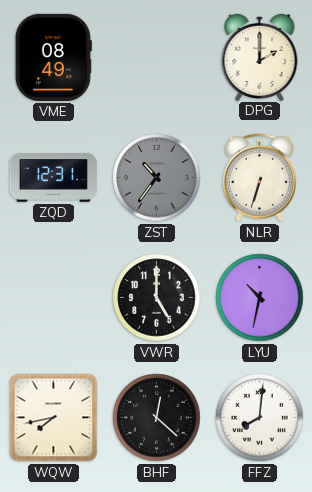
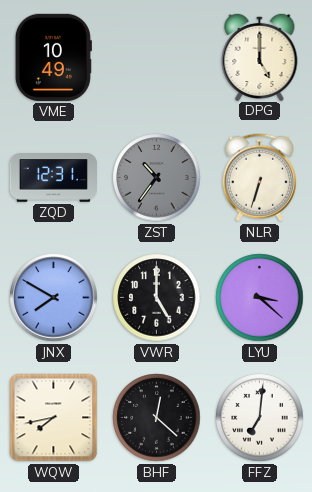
VME: 08:49 -> 10:49
DPG: 2:00 -> 5:00
JNX: none -> 7:50
LYU: 10:32 -> 3:22
FFZ: 8:01 -> 7:01
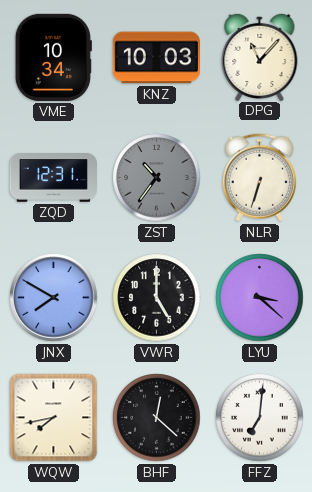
VME: 10:49 -> 10:34
KNZ: none -> 10:03
DPG: 5:00 -> 11:07
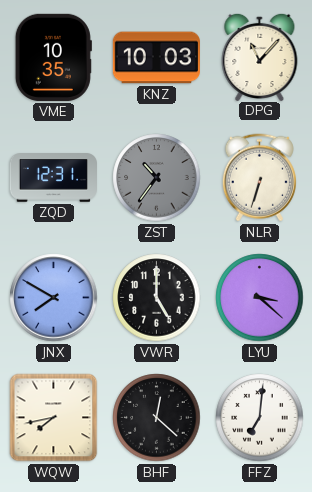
VME: 10:34 -> 10:35
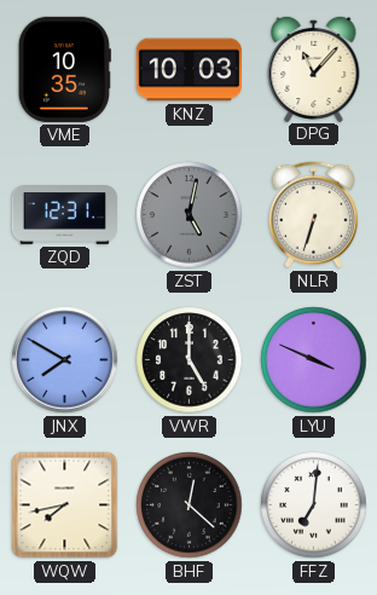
ZST: 10:36 -> 5:02
LYU: 3:22 -> 3:49
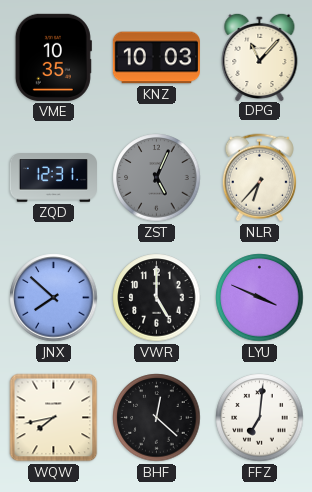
ZST: 5:02 -> 5:04
NLR: 6:33 -> 6:37
JNX: 7:50 -> 7:52
